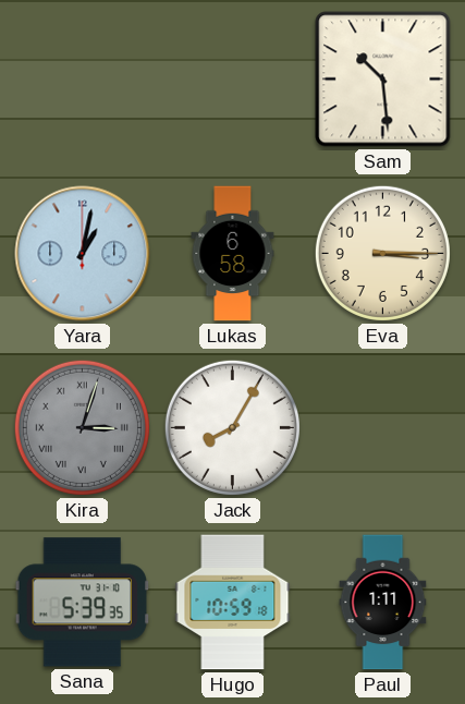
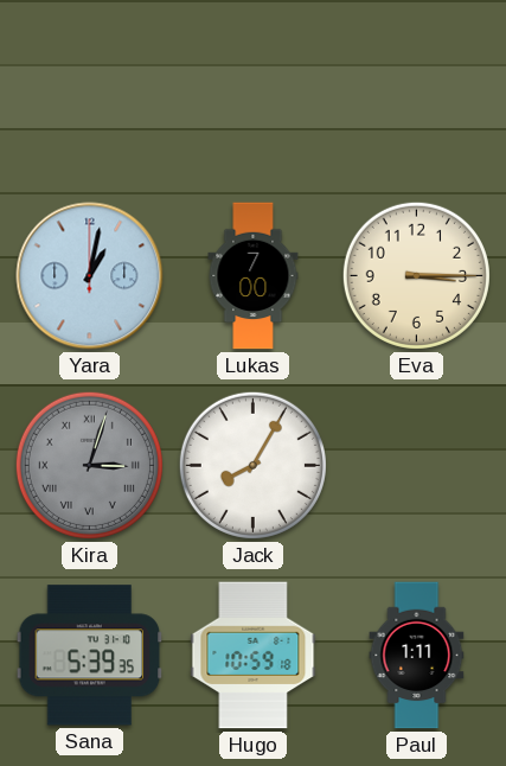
Sam: 10:29 -> none
Lukas: 6:58 -> 7:00
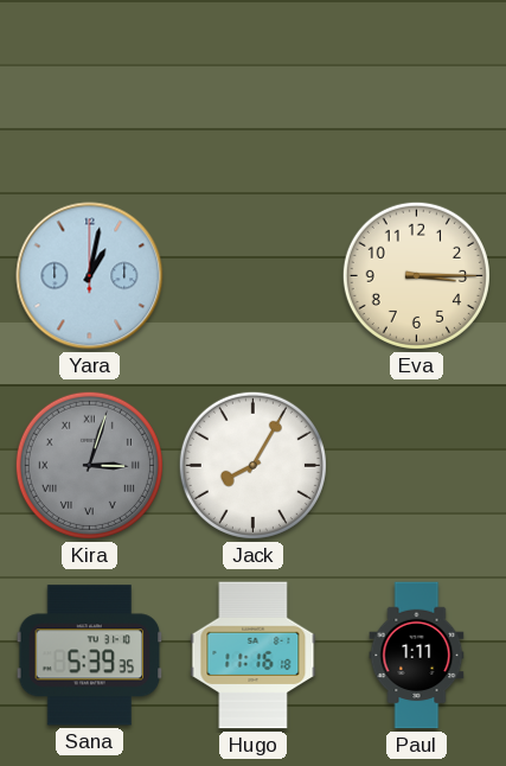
Lukas: 7:00 -> none
Hugo: 10:59 -> 11:16
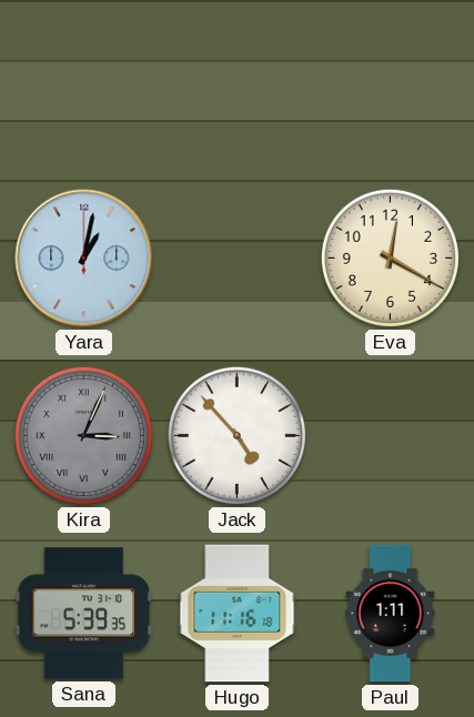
Eva: 3:15 -> 12:20
Kira: 3:03 -> 3:04
Jack: 8:05 -> 4:53
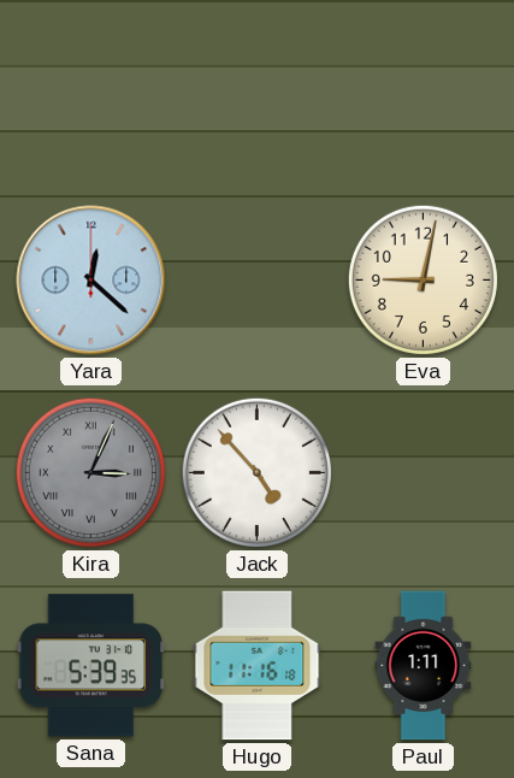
Yara: 1:02 -> 12:22
Eva: 12:20 -> 9:02
